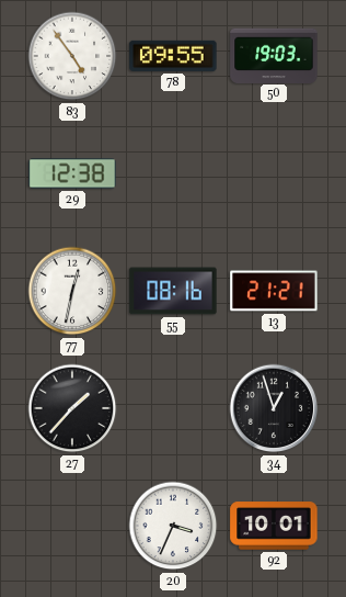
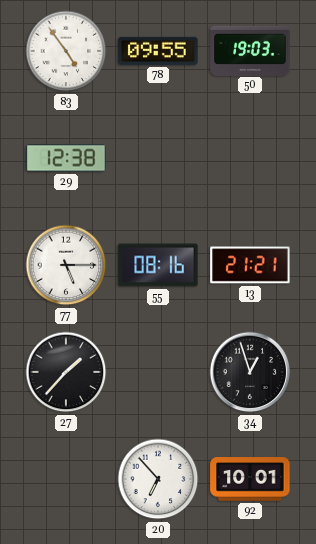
77: 12:32 -> 5:15
20: 3:34 -> 6:53
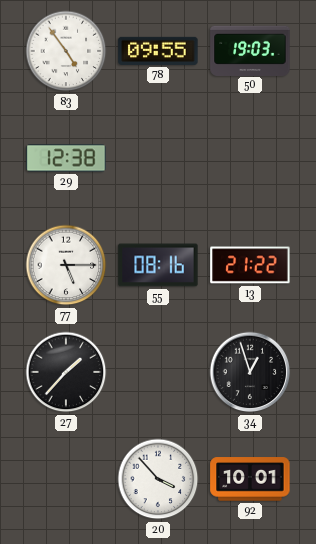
13: 21:21 -> 21:22
20: 6:53 -> 3:53
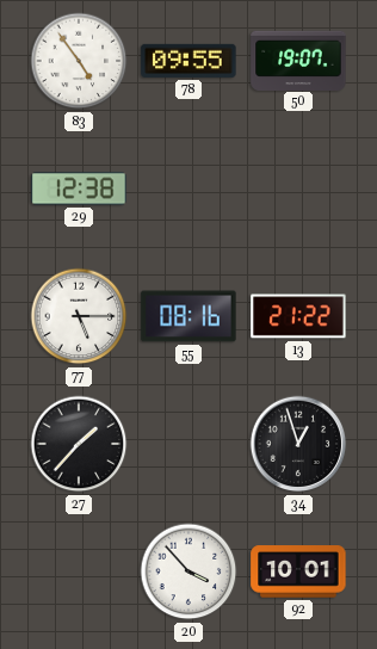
50: 19:03 -> 19:07
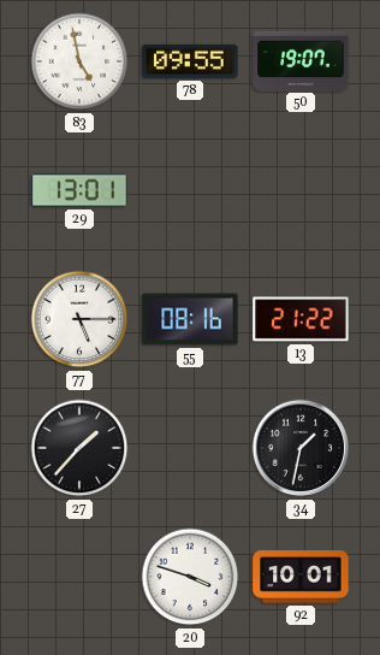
83: 4:54 -> 4:58
29: 12:38 -> 13:01
34: 12:57 -> 1:32
20: 3:53 -> 3:48
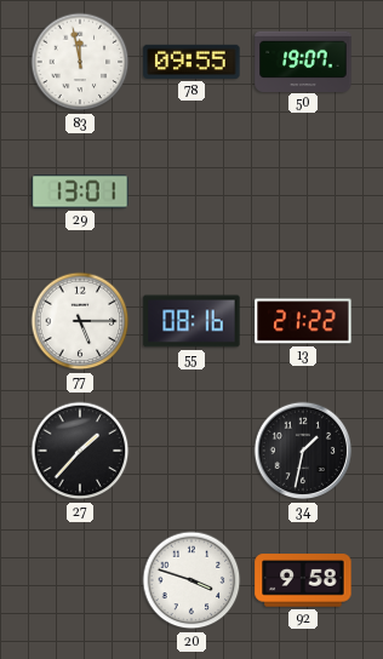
83: 4:58 -> 11:58
92: 10:01 -> 9:58
